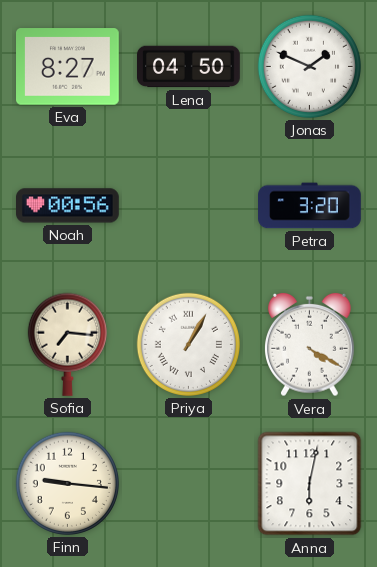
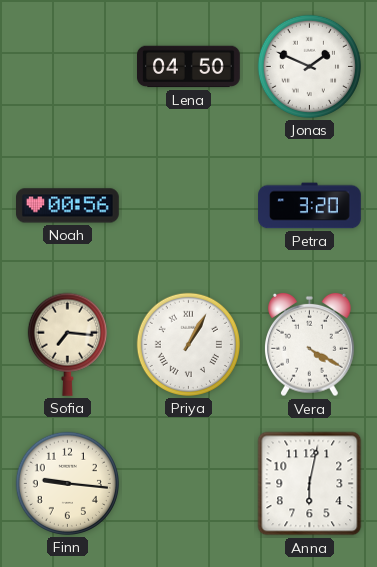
Eva: 8:27 -> none
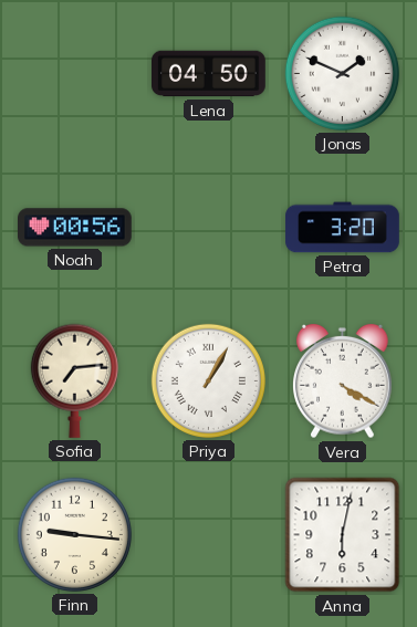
Sofia: 7:16 -> 7:14
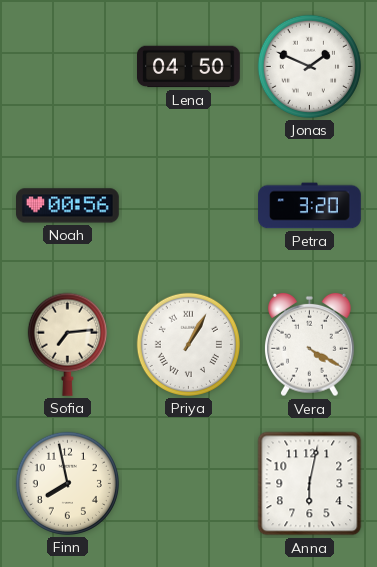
Finn: 9:16 -> 7:58
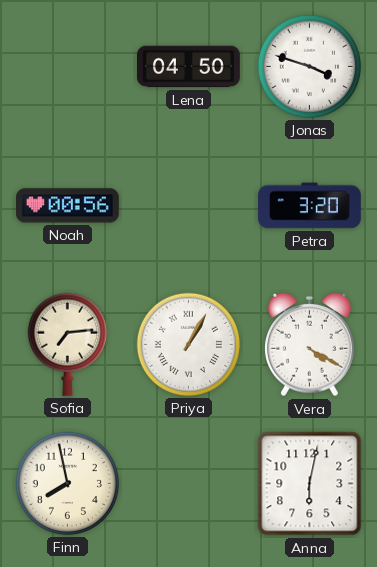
Jonas: 1:49 -> 3:48
